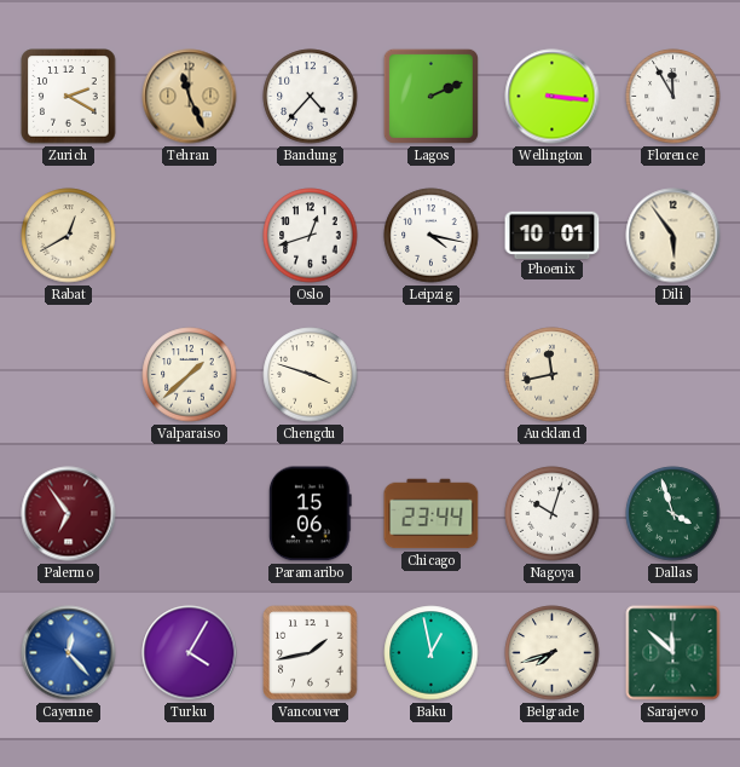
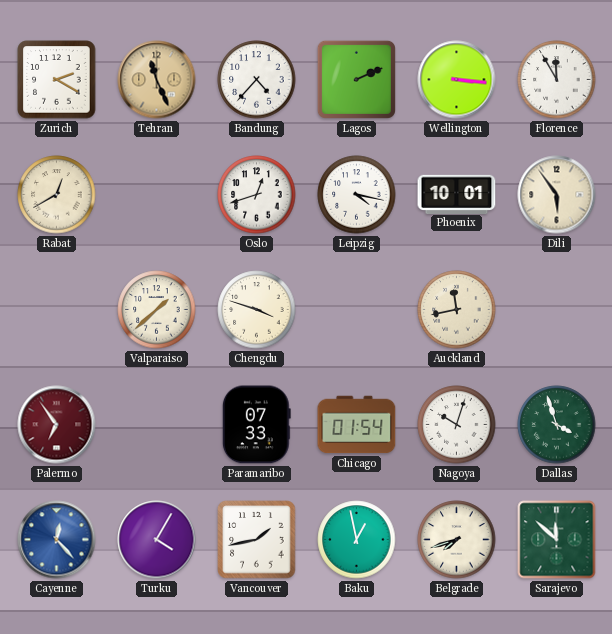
Paramaribo: 15:06 -> 07:33
Chicago: 23:44 -> 01:54
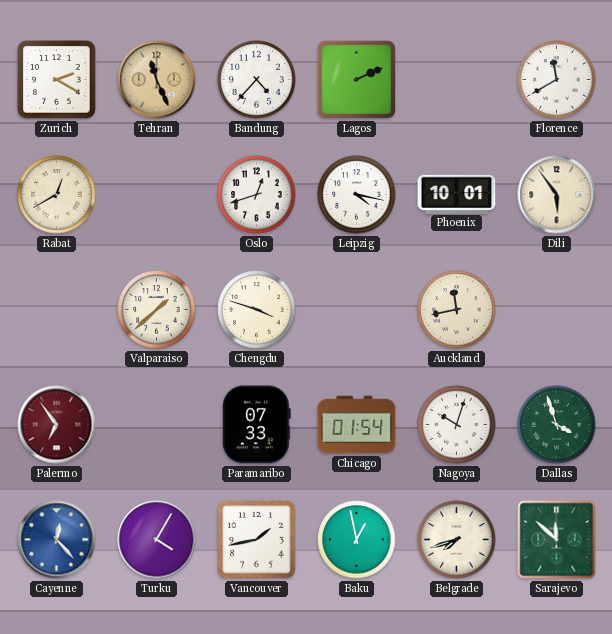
Wellington: 3:16 -> none
Florence: 11:55 -> 11:40
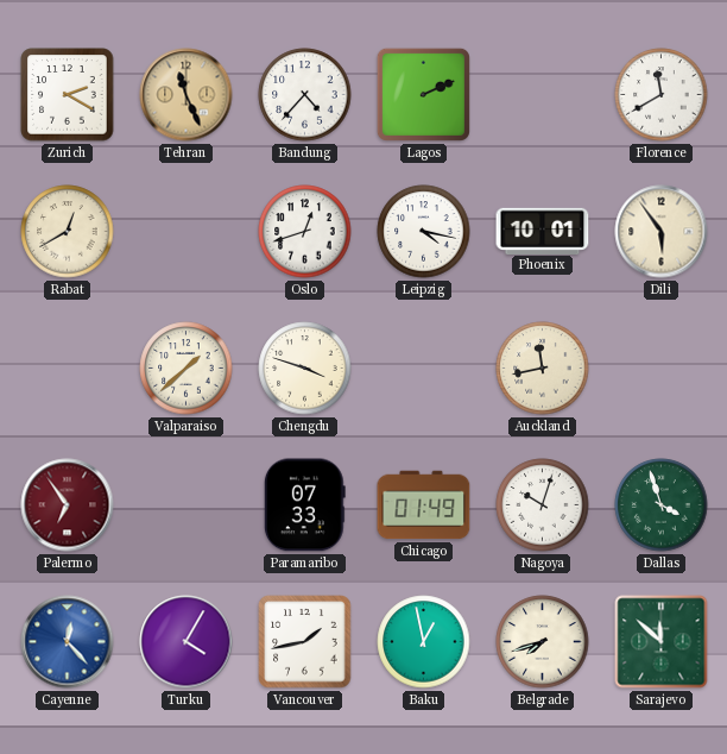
Chicago: 01:54 -> 01:49
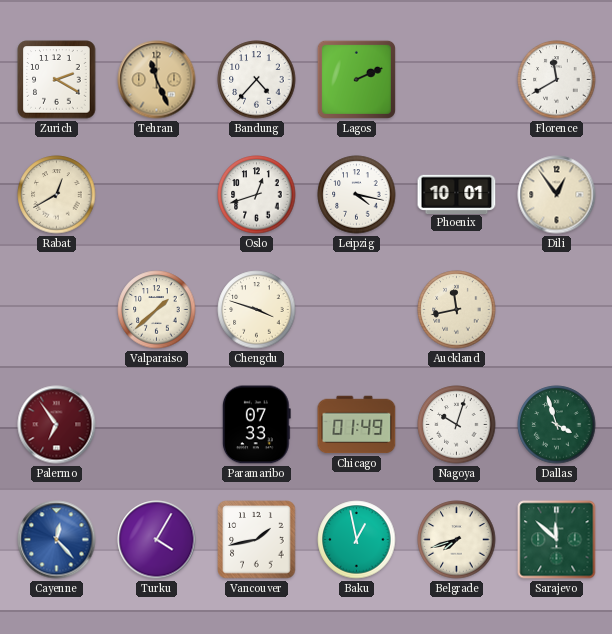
Dili: 5:54 -> 12:54
